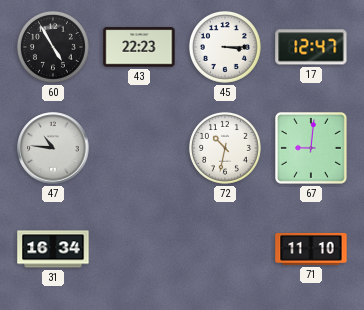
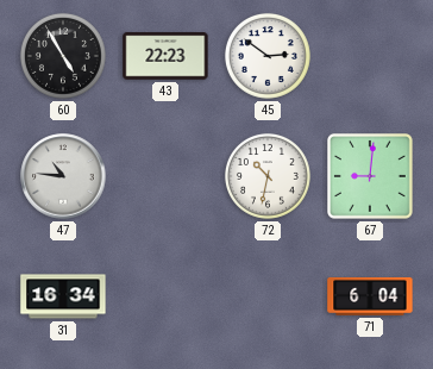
45: 3:15 -> 2:51
17: 12:47 -> none
71: 11:10 -> 6:04
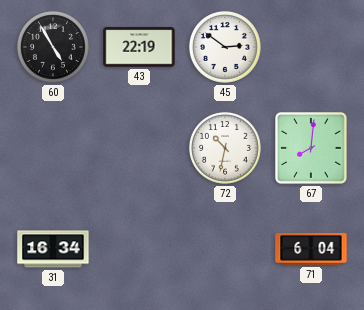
43: 22:23 -> 22:19
47: 10:46 -> none
67: 9:01 -> 8:01
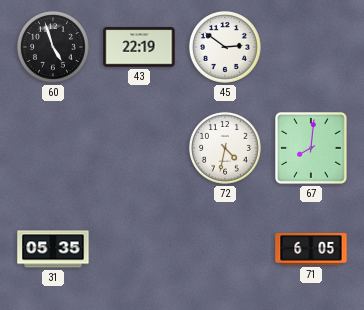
60: 4:55 -> 4:57
72: 10:32 -> 4:32
31: 16:34 -> 05:35
71: 6:04 -> 6:05
